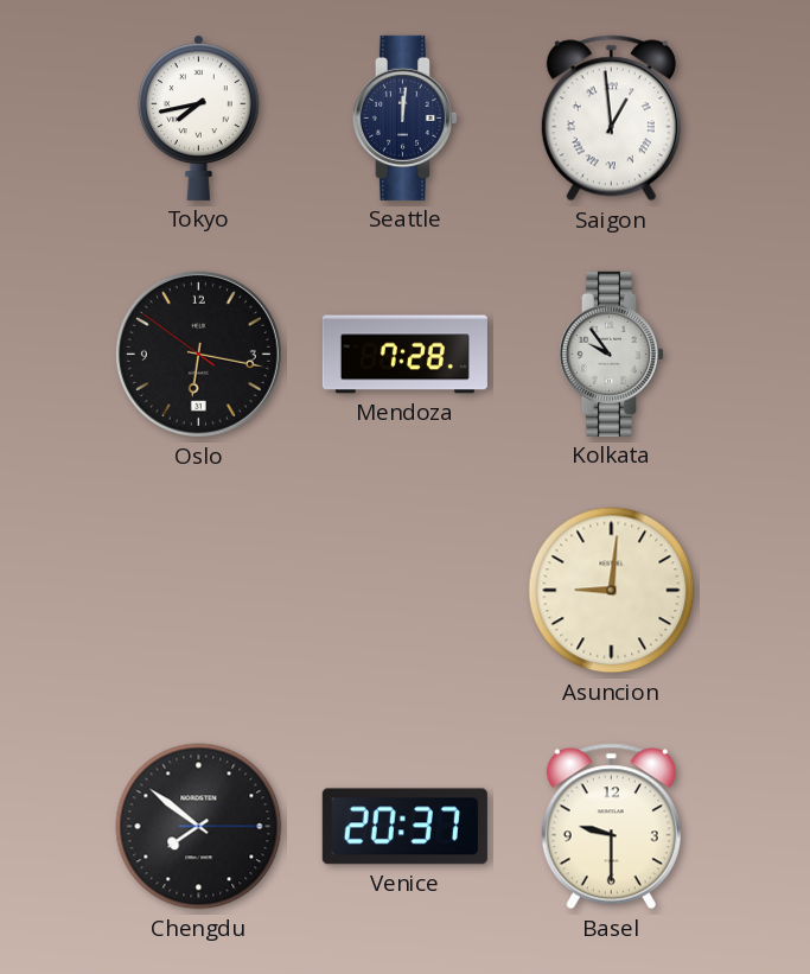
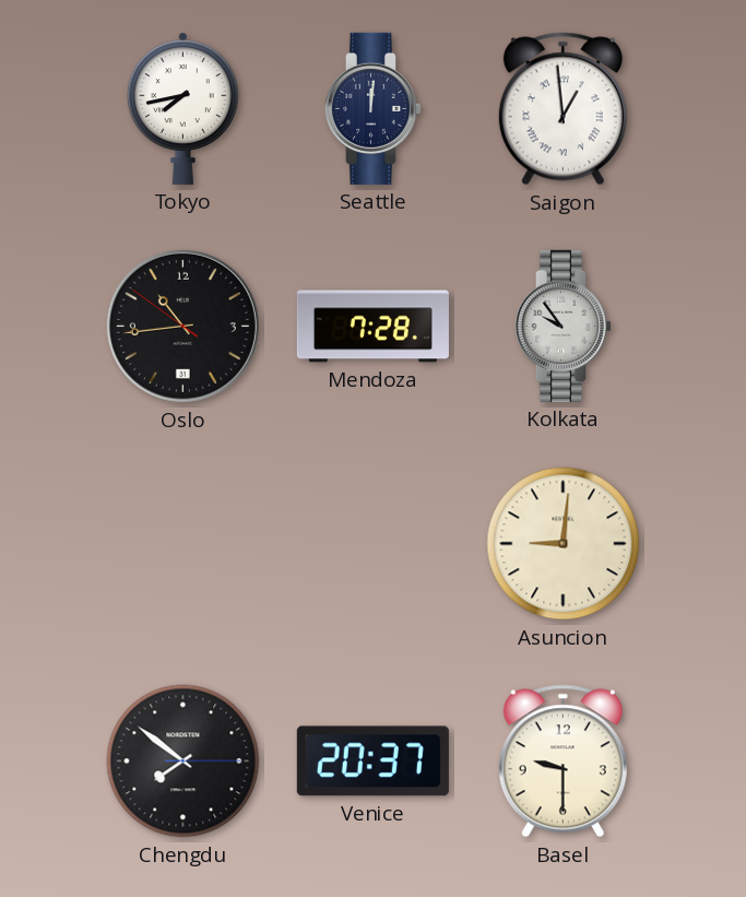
Oslo: 6:16 -> 10:43
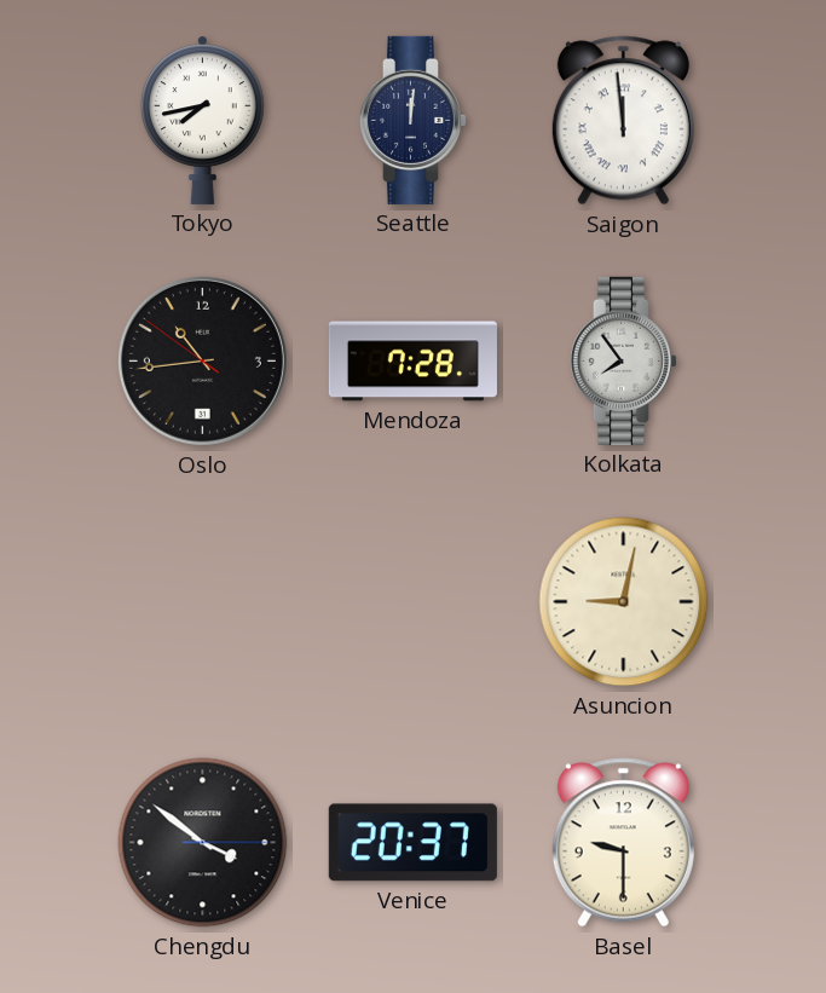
Saigon: 12:59 -> 11:59
Kolkata: 9:54 -> 7:54
Asuncion: 9:01 -> 9:02
Chengdu: 7:51 -> 3:51
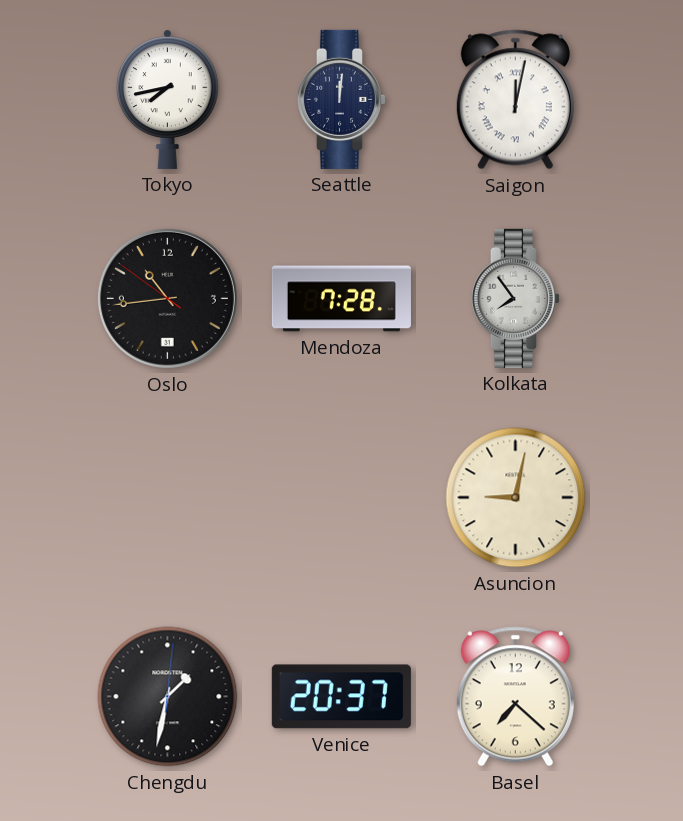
Saigon: 11:59 -> 12:02
Chengdu: 3:51 -> 1:32
Basel: 9:30 -> 7:22
